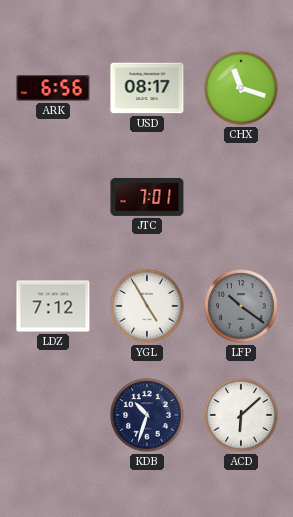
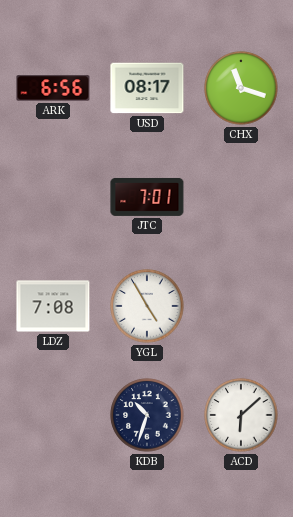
LDZ: 7:12 -> 7:08
LFP: 10:21 -> none
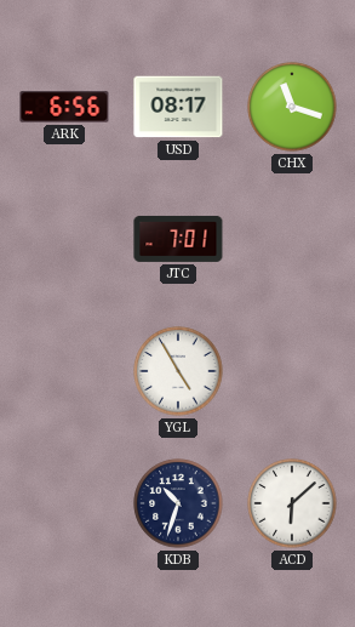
LDZ: 7:08 -> none
